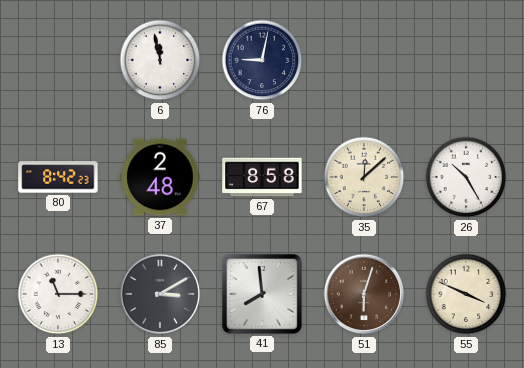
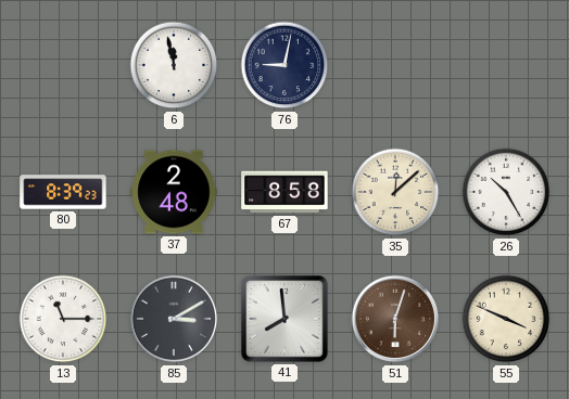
80: 8:42 -> 8:39
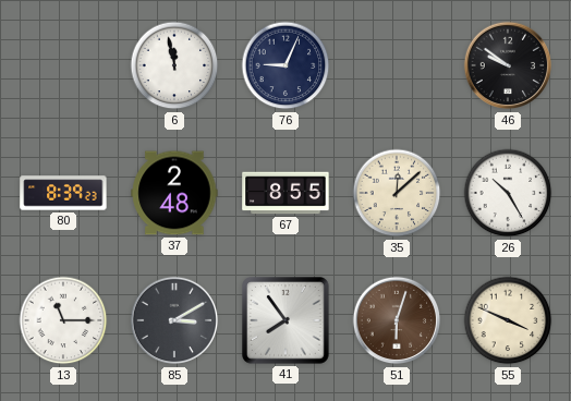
76: 9:02 -> 9:04
46: none -> 9:51
67: 8:58 -> 8:55
41: 7:59 -> 7:54
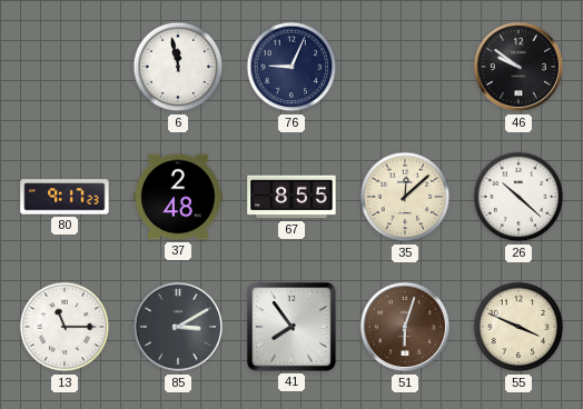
80: 8:39 -> 9:17
26: 10:25 -> 10:22
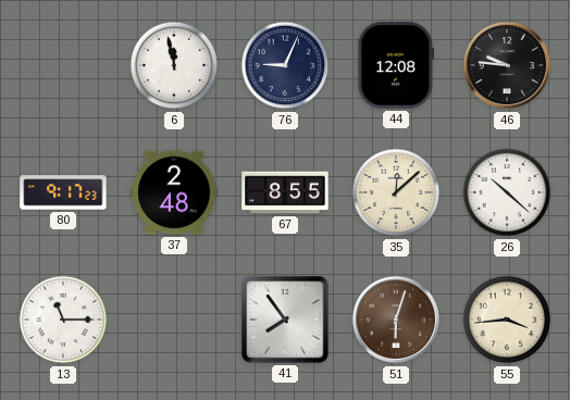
44: none -> 12:08
46: 9:51 -> 9:46
85: 3:10 -> none
55: 3:49 -> 3:44
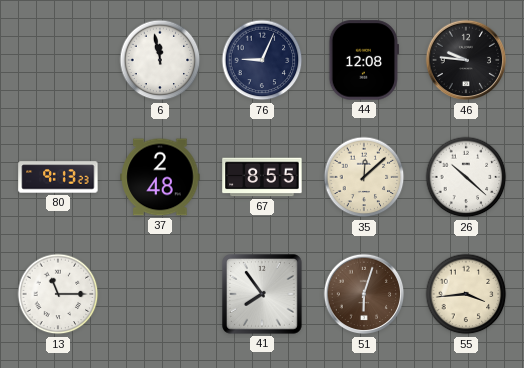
80: 9:17 -> 9:13
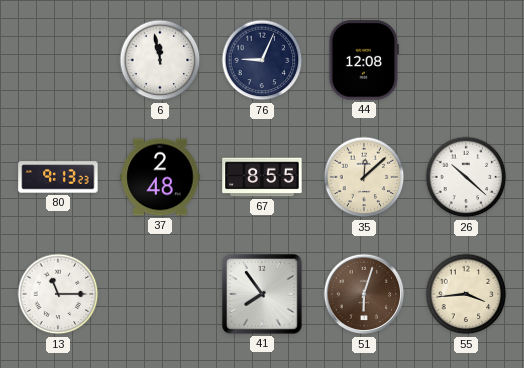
46: 9:46 -> none
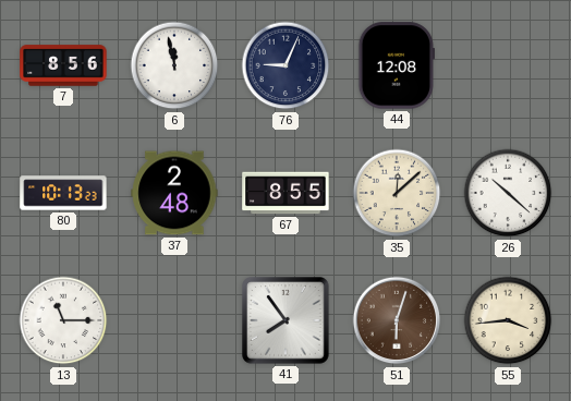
7: none -> 8:56
80: 9:13 -> 10:13
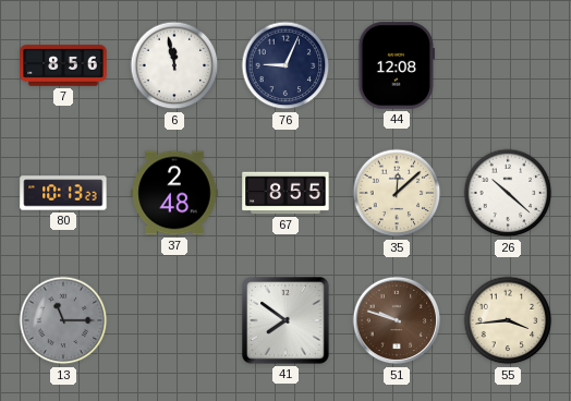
13 dial: white -> grey
41: 7:54 -> 7:51
51: 6:03 -> 9:48
